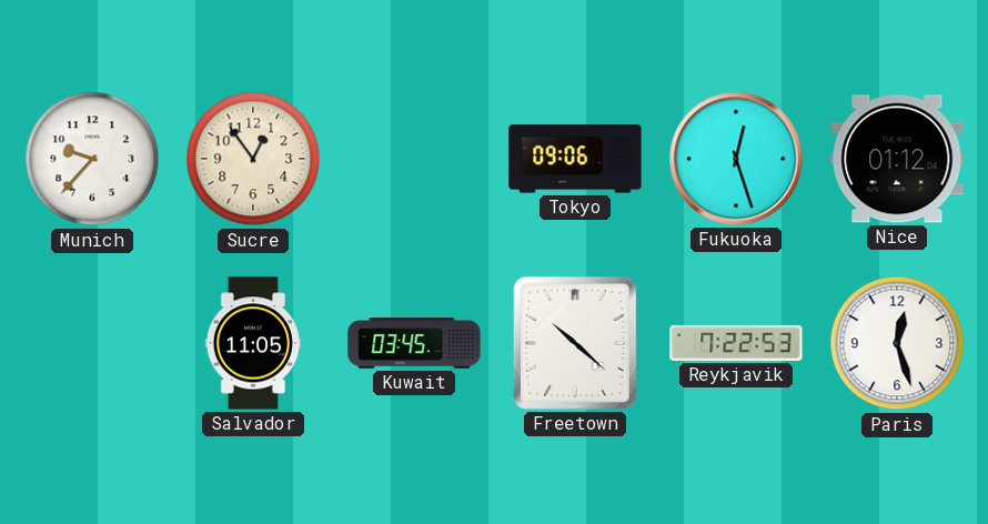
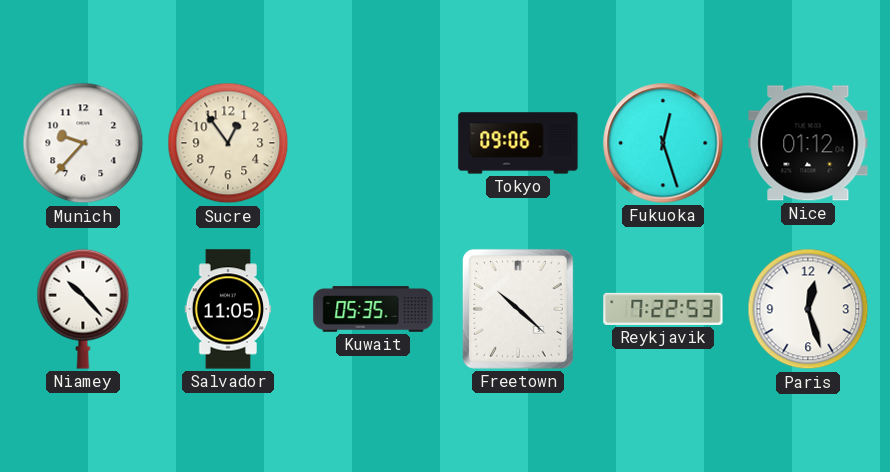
Niamey: none -> 10:23
Kuwait: 03:45 -> 05:35
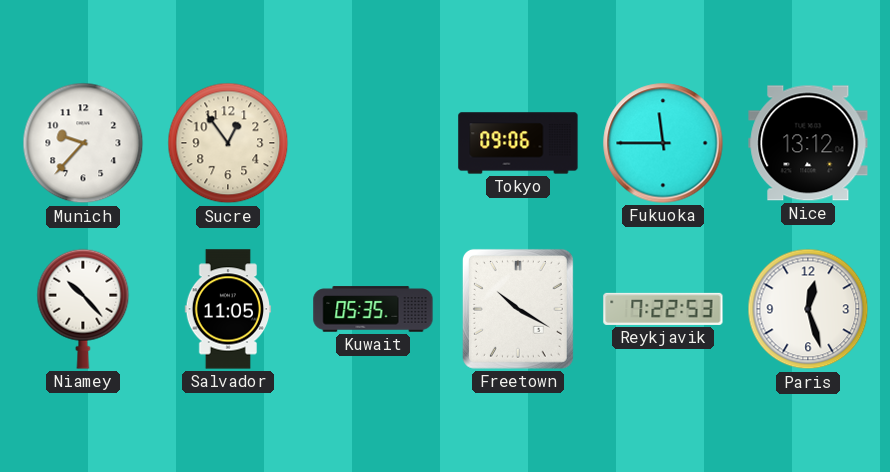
Fukuoka: 12:27 -> 11:45
Nice: 01:12 -> 13:12
Freetown: 10:22 -> 10:20
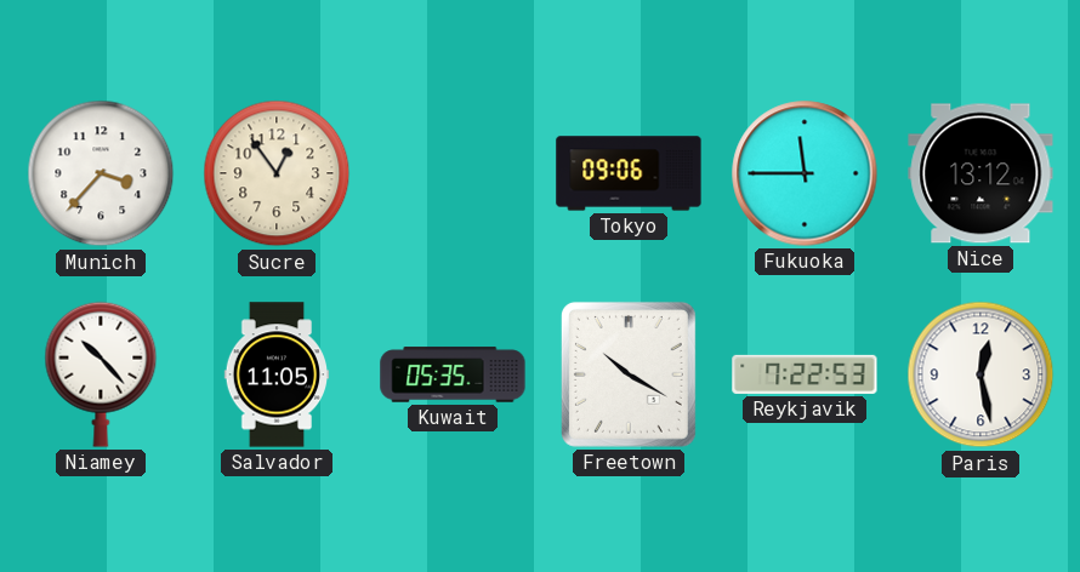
Munich: 9:37 -> 3:37
Paris: 12:27 -> 12:28
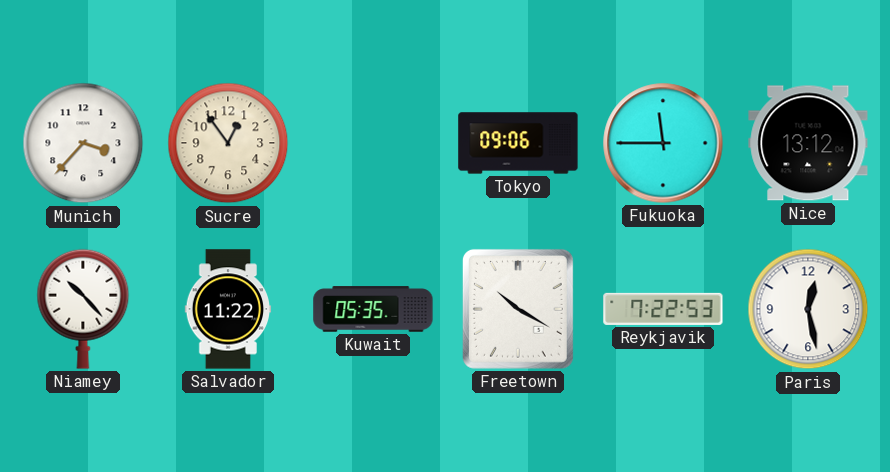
Salvador: 11:05 -> 11:22
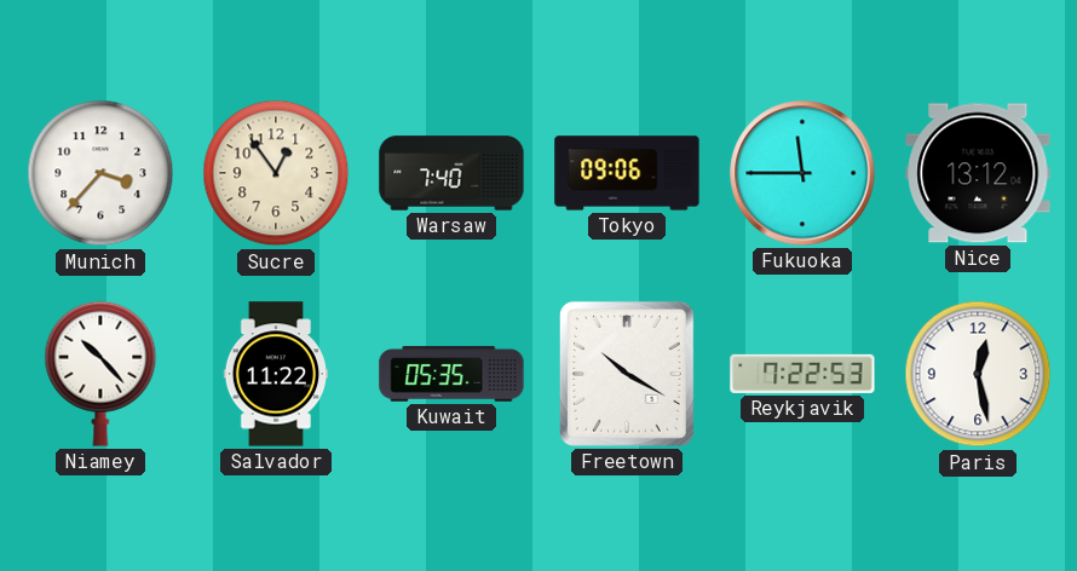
Warsaw: none -> 7:40
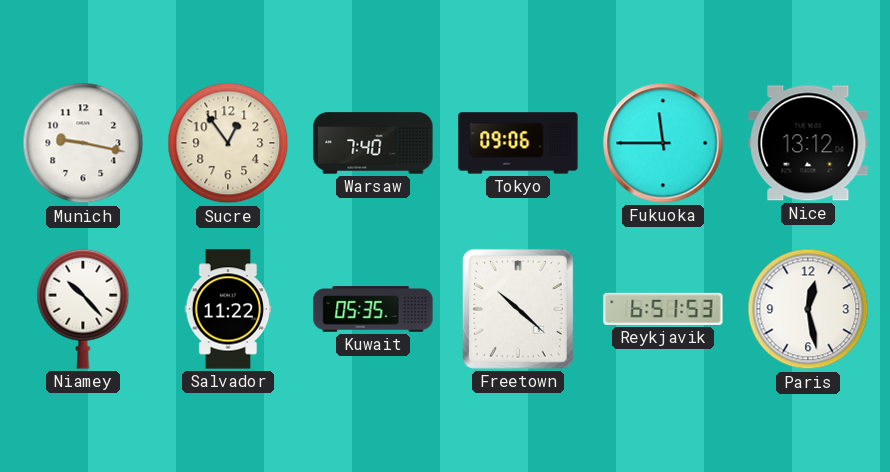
Munich: 3:37 -> 9:17
Freetown: 10:20 -> 10:22
Reykjavik: 7:22 -> 6:51
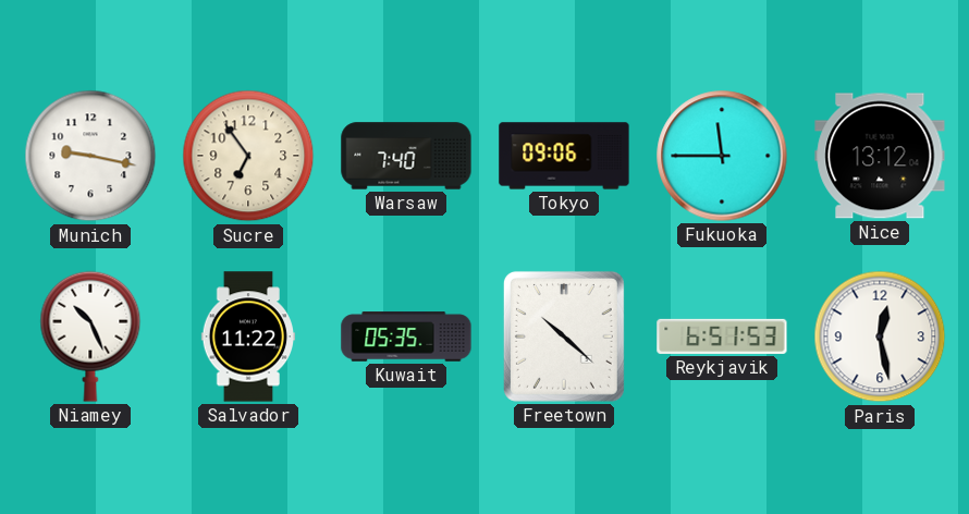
Sucre: 12:54 -> 6:54
Niamey: 10:23 -> 10:26
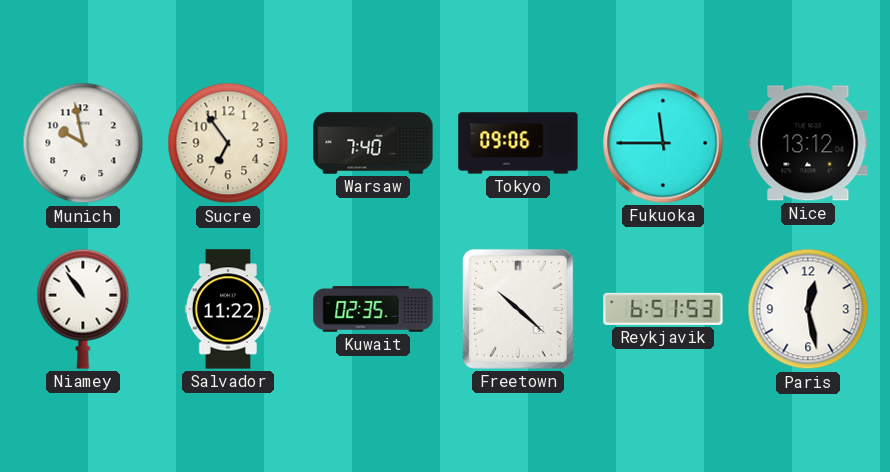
Munich: 9:17 -> 9:58
Niamey: 10:26 -> 10:54
Kuwait: 05:35 -> 02:35
